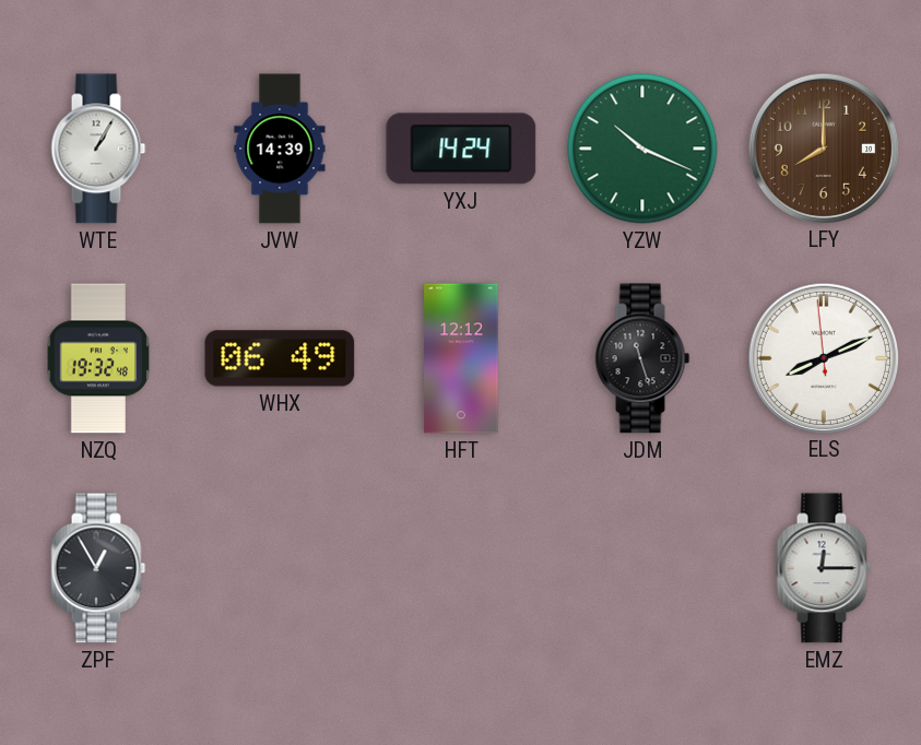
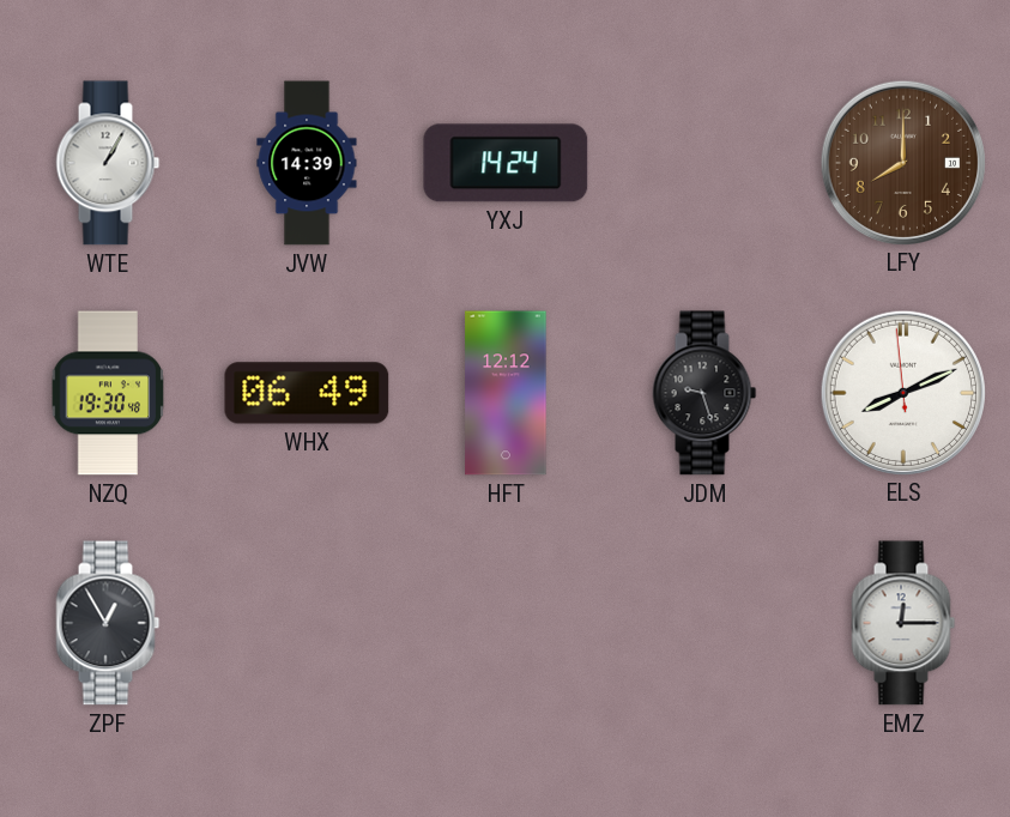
YZW: 10:19 -> none
NZQ: 19:32 -> 19:30
JDM: 11:27 -> 9:27
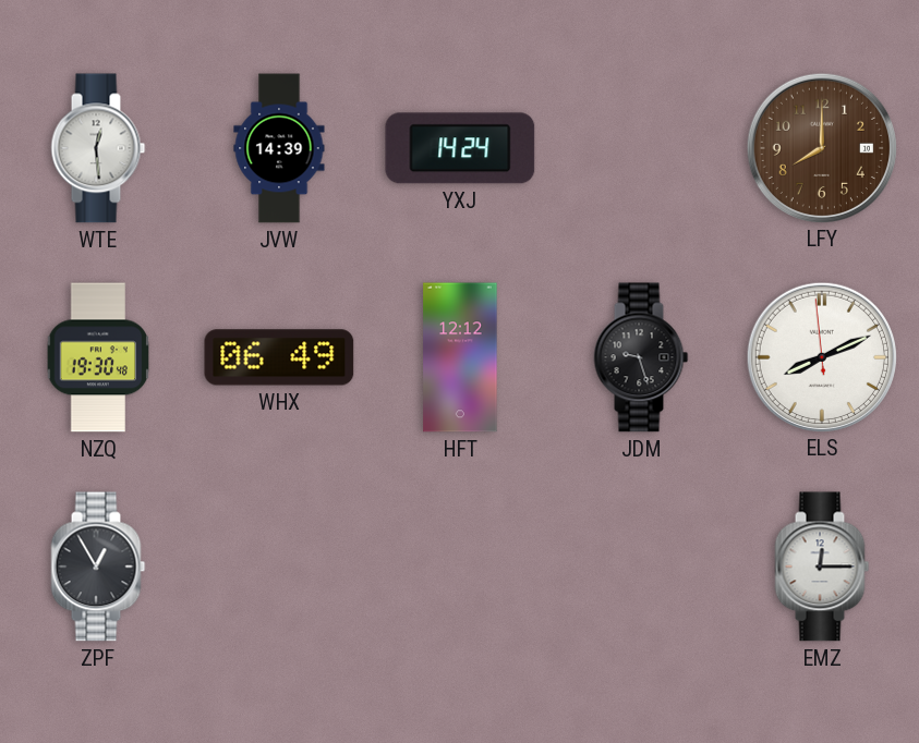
WTE: 1:05 -> 12:29
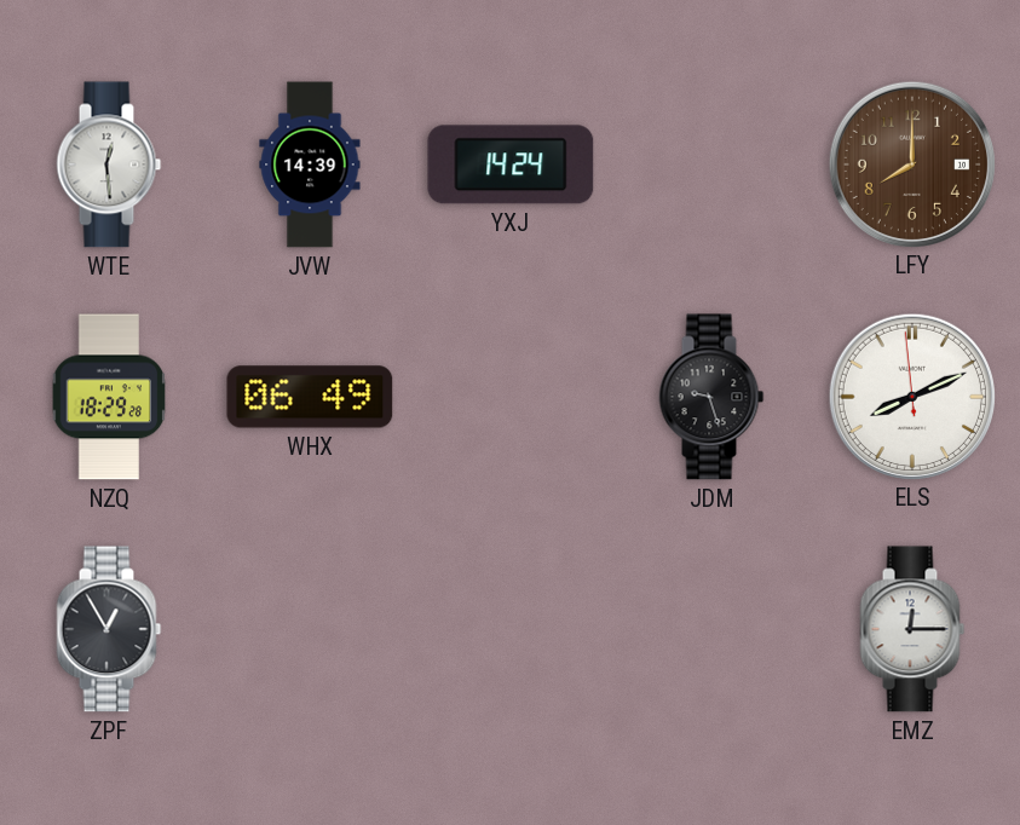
NZQ: 19:30 -> 18:29
HFT: 12:12 -> none
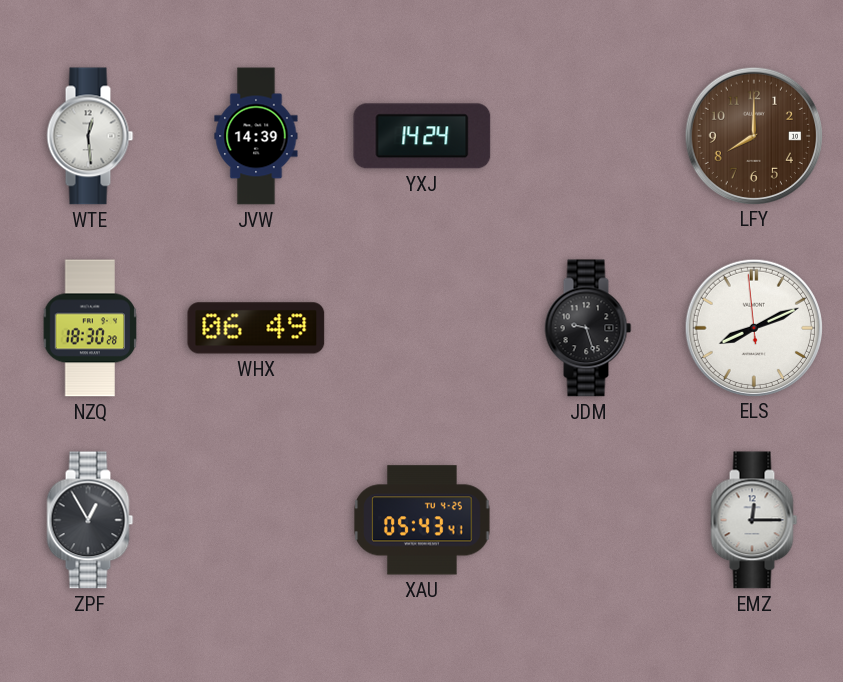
NZQ: 18:29 -> 18:30
XAU: none -> 05:43
